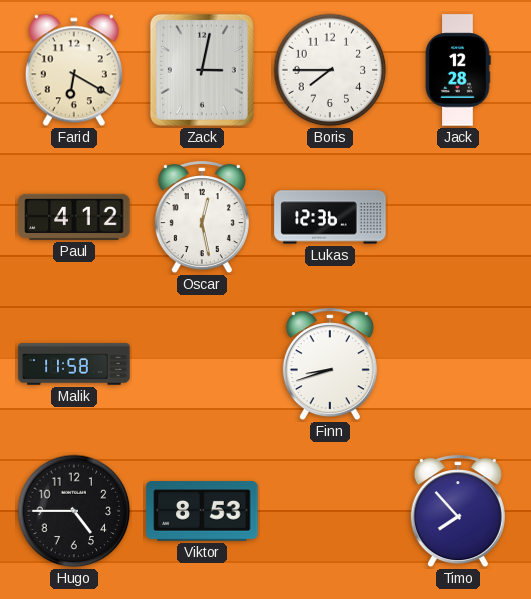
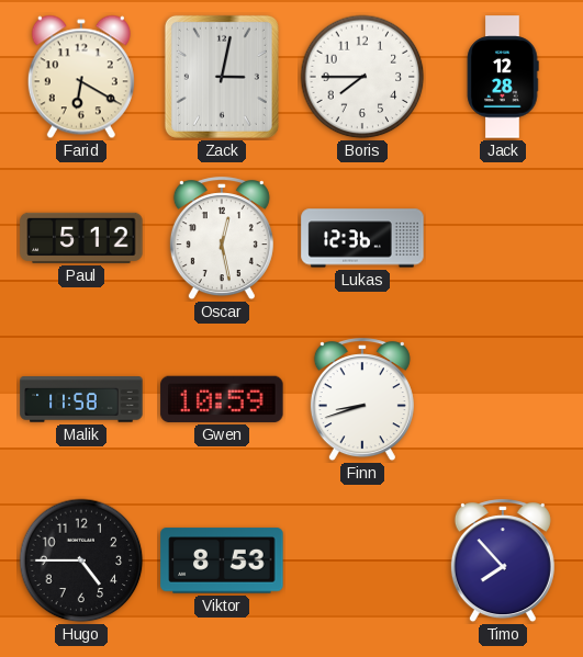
Paul: 4:12 -> 5:12
Gwen: none -> 10:59
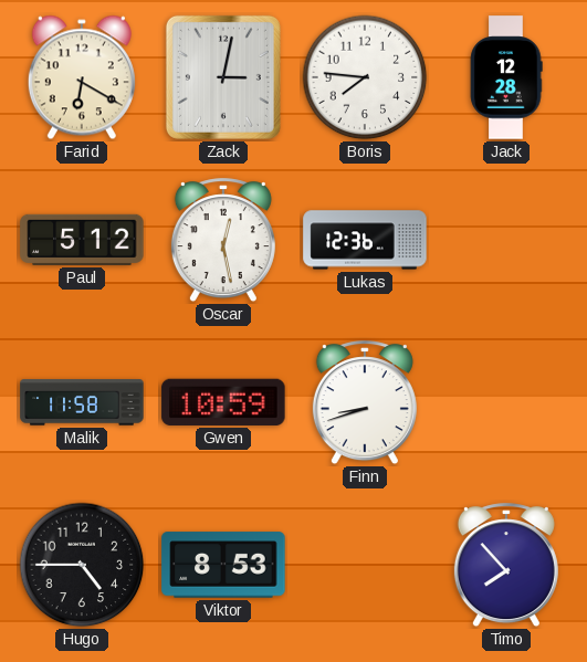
Boris: 7:45 -> 7:46
